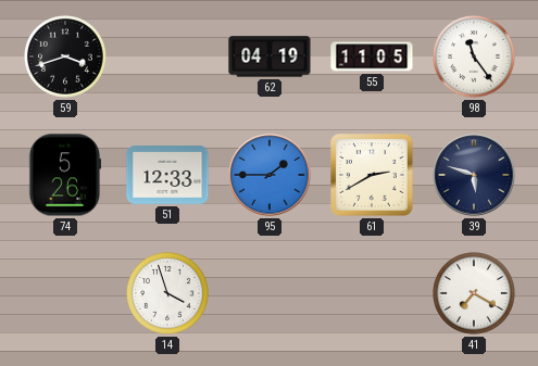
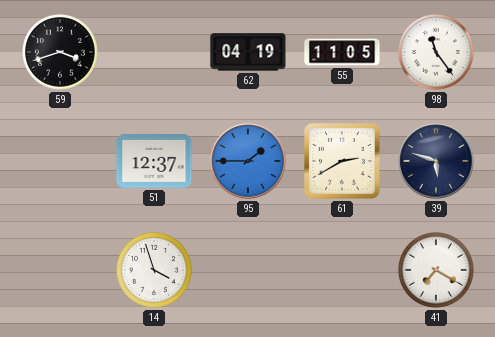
74: 5:26 -> none
51: 12:33 -> 12:37
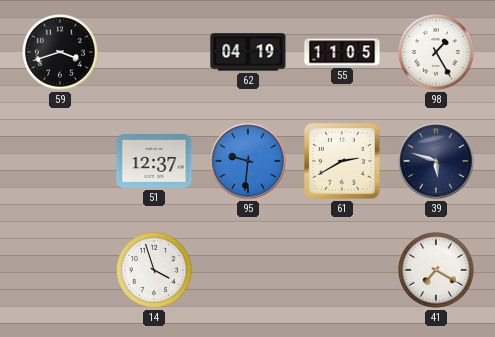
98: 11:24 -> 1:25
95: 1:45 -> 9:31
